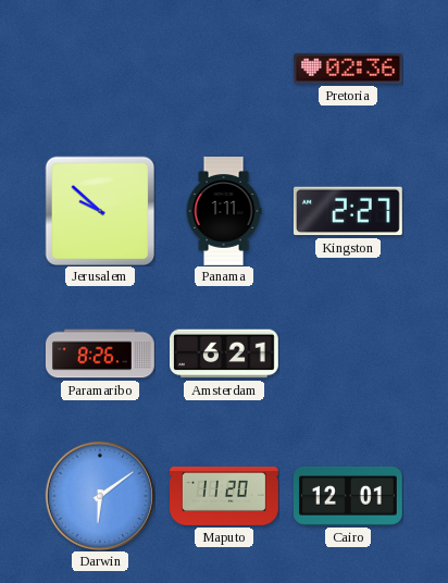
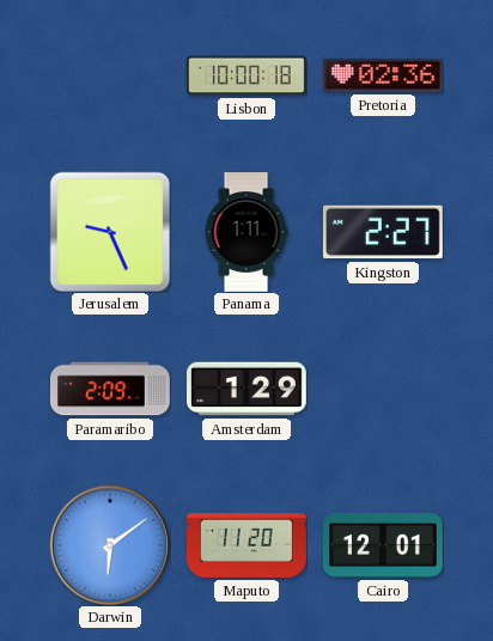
Lisbon: none -> 10:00
Jerusalem: 9:52 -> 9:26
Paramaribo: 8:26 -> 2:09
Amsterdam: 6:21 -> 1:29
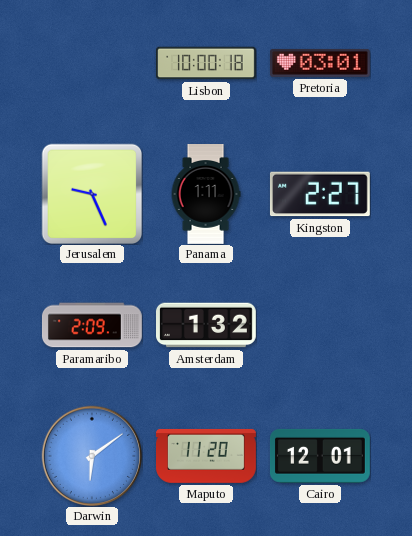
Pretoria: 02:36 -> 03:01
Amsterdam: 1:29 -> 1:32
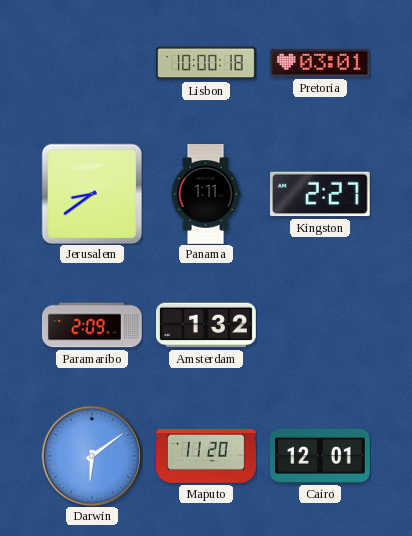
Jerusalem: 9:26 -> 8:39
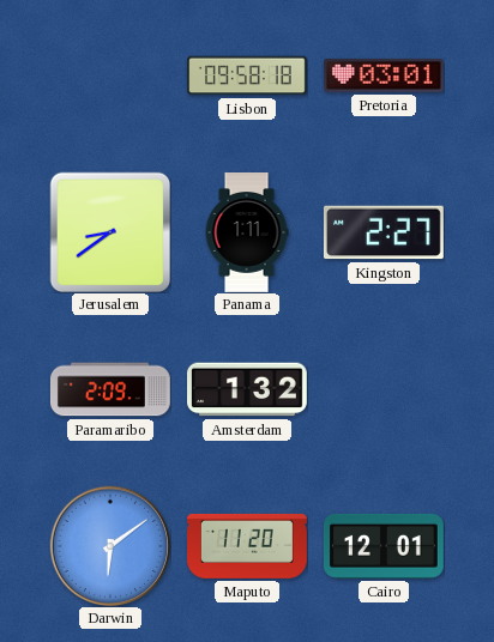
Lisbon: 10:00 -> 09:58
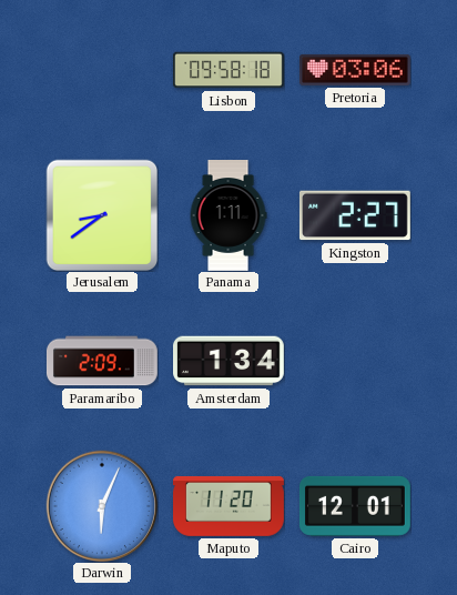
Pretoria: 03:01 -> 03:06
Amsterdam: 1:32 -> 1:34
Darwin: 6:09 -> 6:04
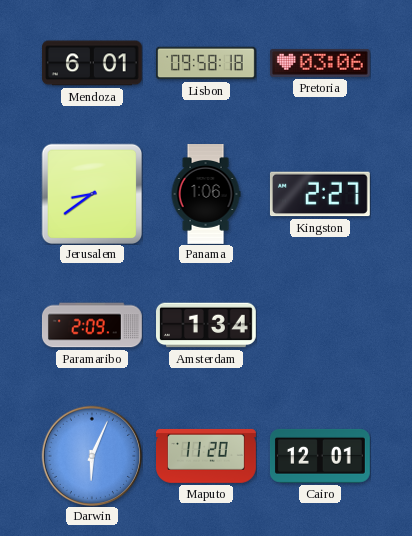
Mendoza: none -> 6:01
Panama: 1:11 -> 1:06
